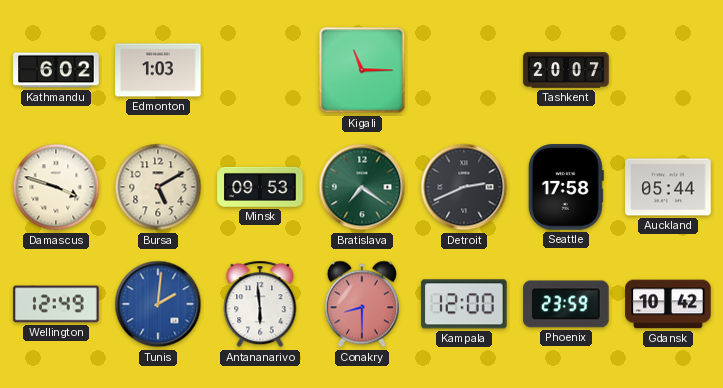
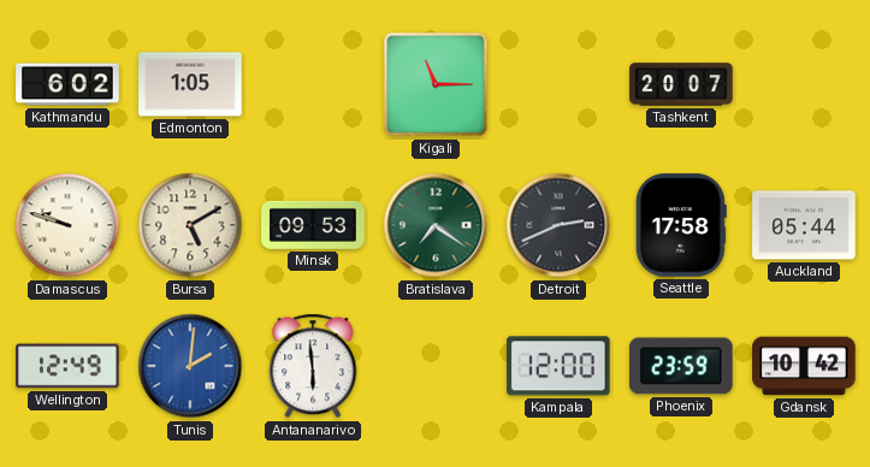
Edmonton: 1:03 -> 1:05
Damascus: 3:48 -> 9:48
Conakry: 8:30 -> none
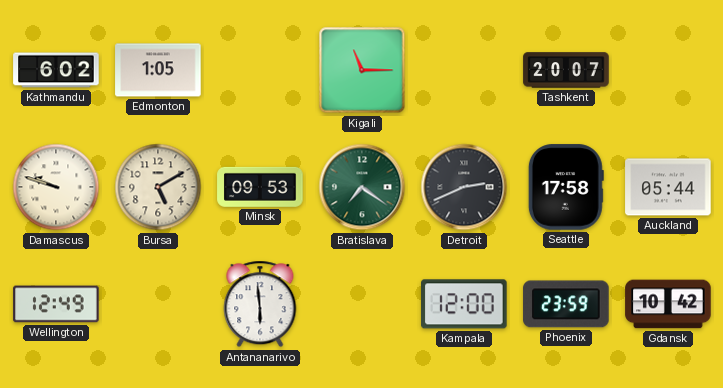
Tunis: 2:01 -> none
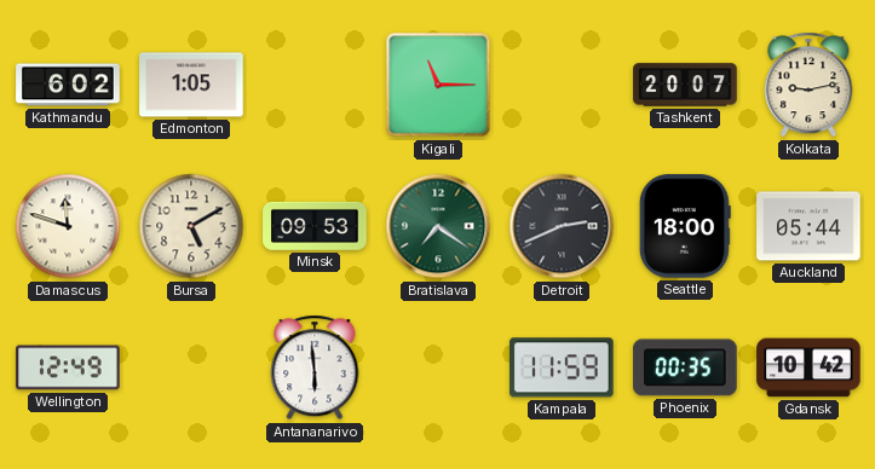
Kolkata: none -> 9:13
Damascus: 9:48 -> 11:48
Seattle: 17:58 -> 18:00
Kampala: 12:00 -> 11:59
Phoenix: 23:59 -> 00:35
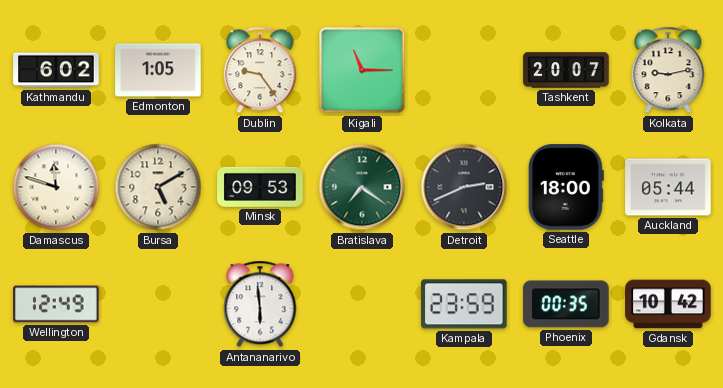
Dublin: none -> 9:24
Kampala: 11:59 -> 23:59
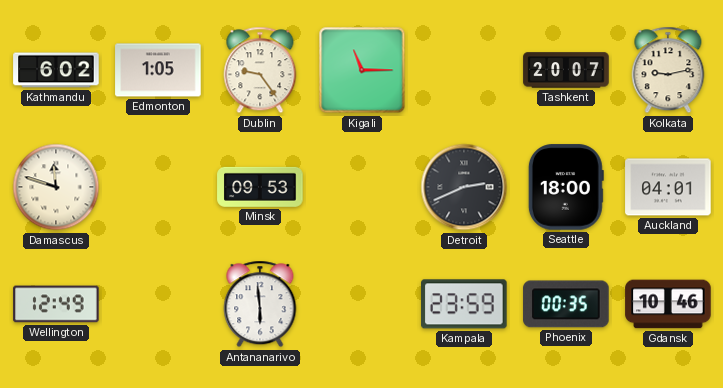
Bursa: 5:10 -> none
Bratislava: 7:21 -> none
Auckland: 05:44 -> 04:01
Gdansk: 10:42 -> 10:46
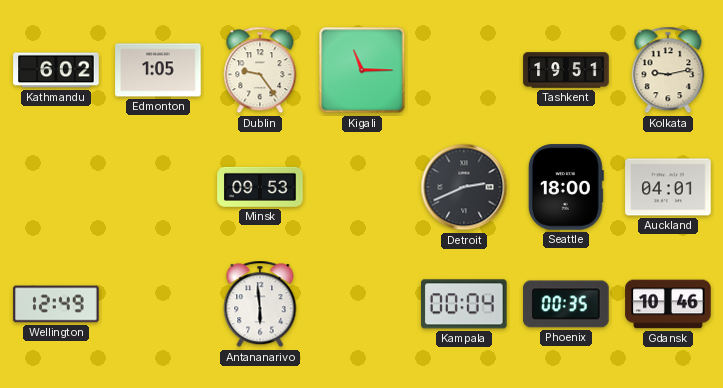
Tashkent: 20:07 -> 19:51
Damascus: 11:48 -> none
Kampala: 23:59 -> 00:04
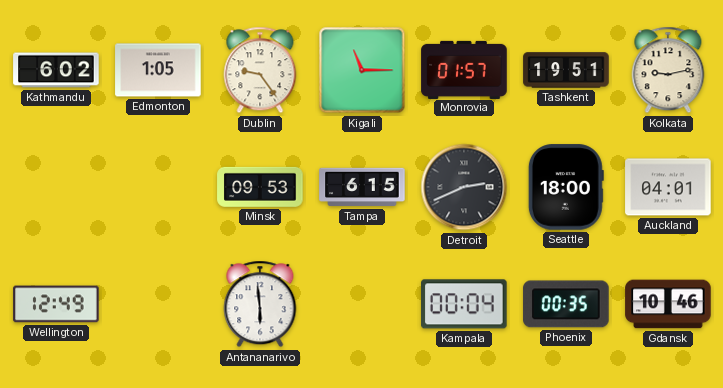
Monrovia: none -> 01:57
Tampa: none -> 6:15
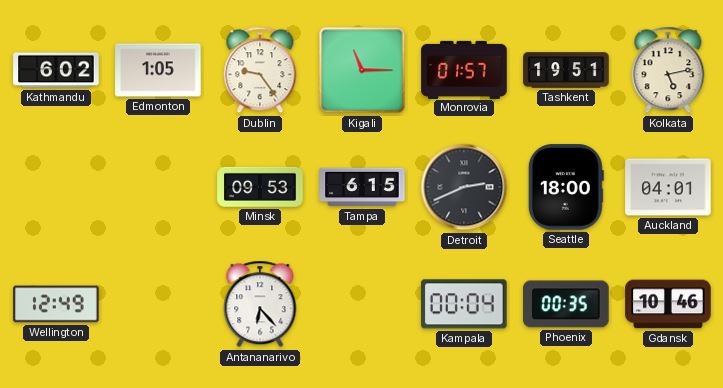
Kolkata: 9:13 -> 5:13
Antananarivo: 5:59 -> 6:23
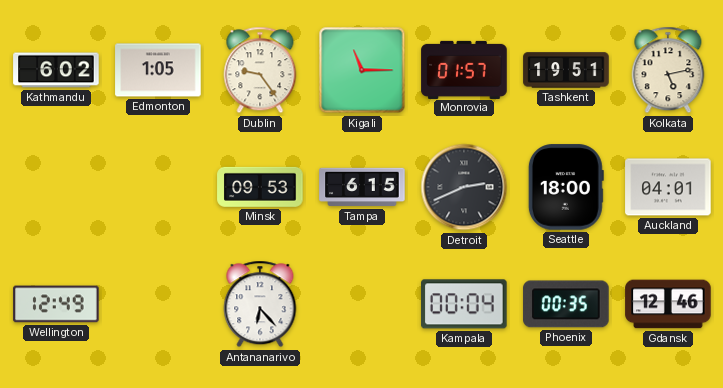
Gdansk: 10:46 -> 12:46
